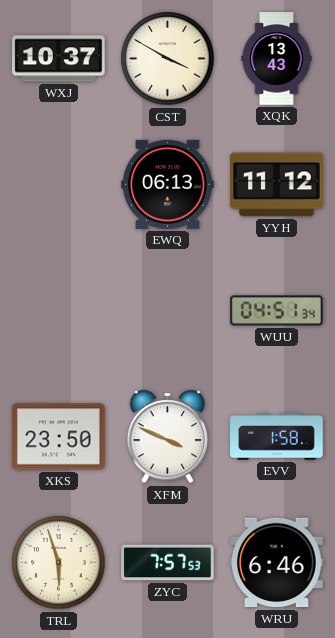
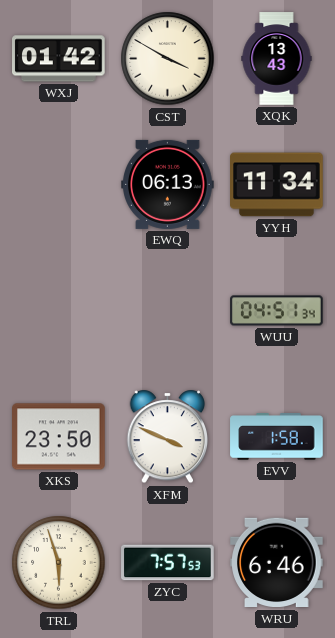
WXJ: 10:37 -> 01:42
YYH: 11:12 -> 11:34
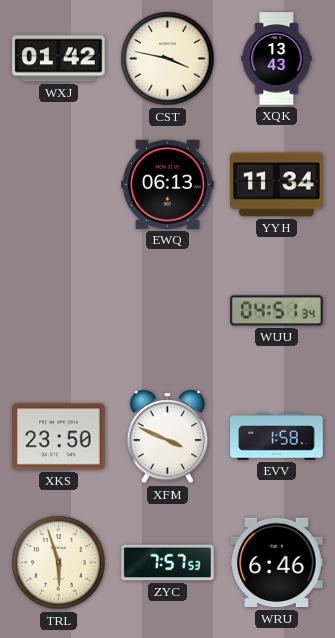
CST: 3:50 -> 3:47
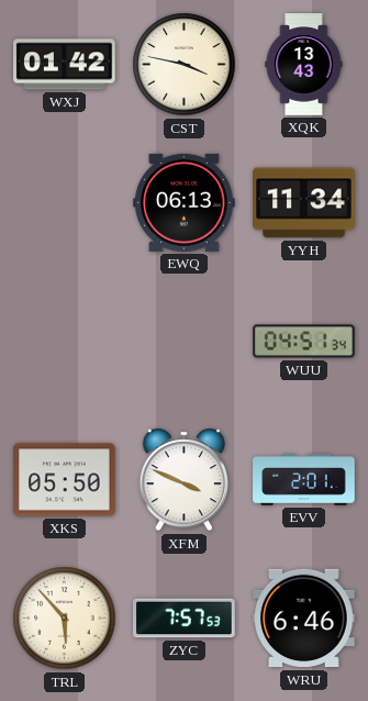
XKS: 23:50 -> 05:50
EVV: 1:58 -> 2:01
TRL: 5:57 -> 5:53
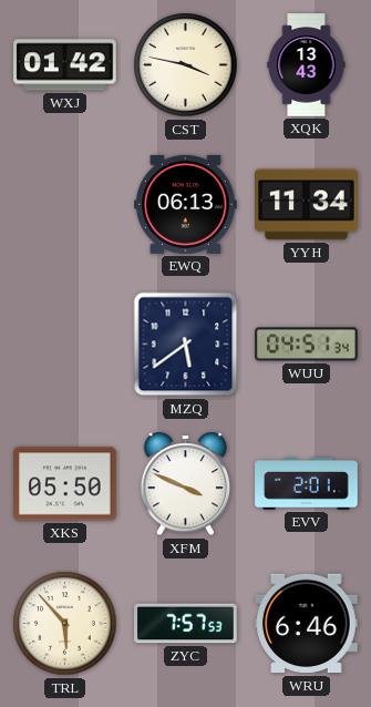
MZQ: none -> 5:39
